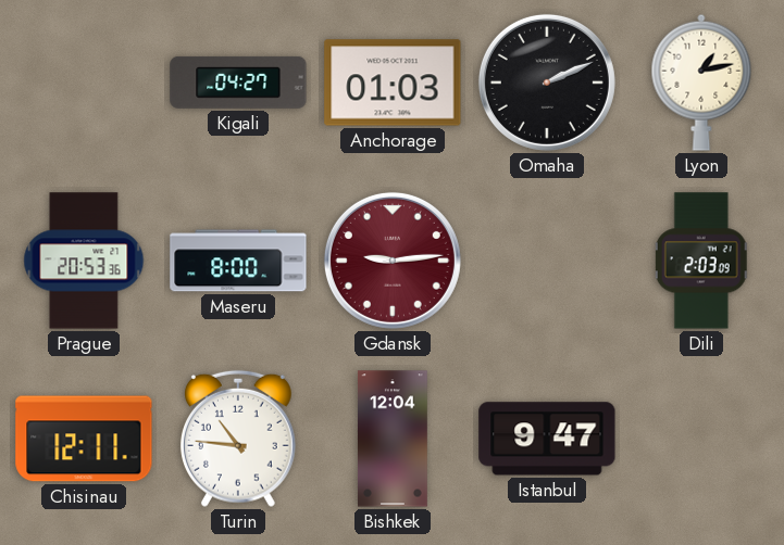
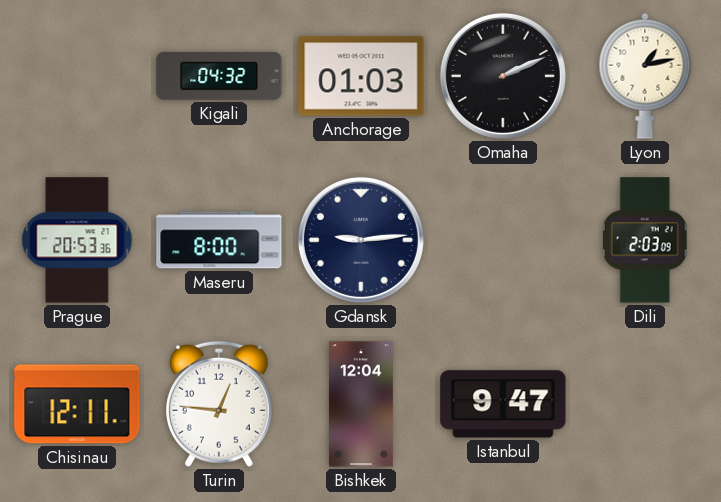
Kigali: 04:27 -> 04:32
Gdansk dial: burgundy -> navy
Turin: 10:46 -> 12:46
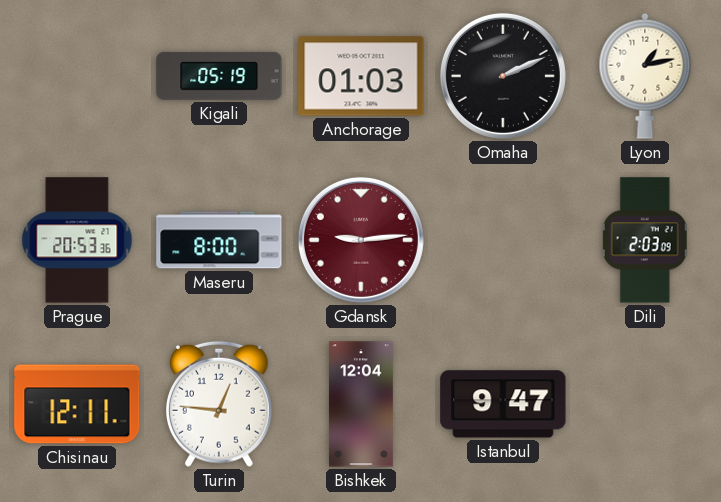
Kigali: 04:32 -> 05:19
Gdansk dial: navy -> burgundy
